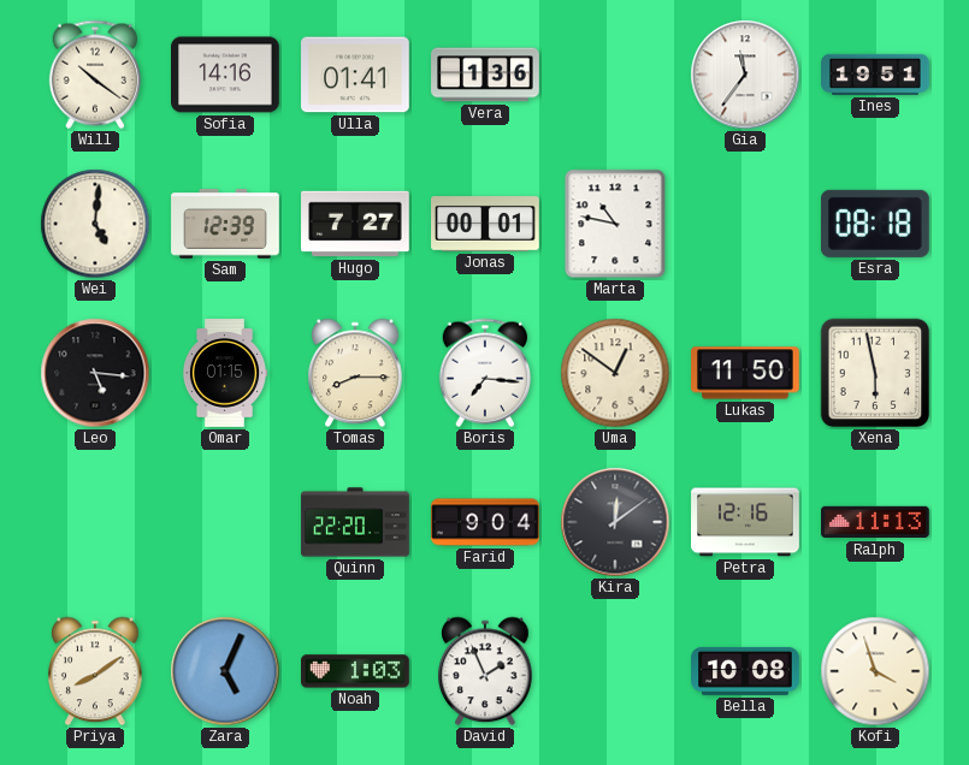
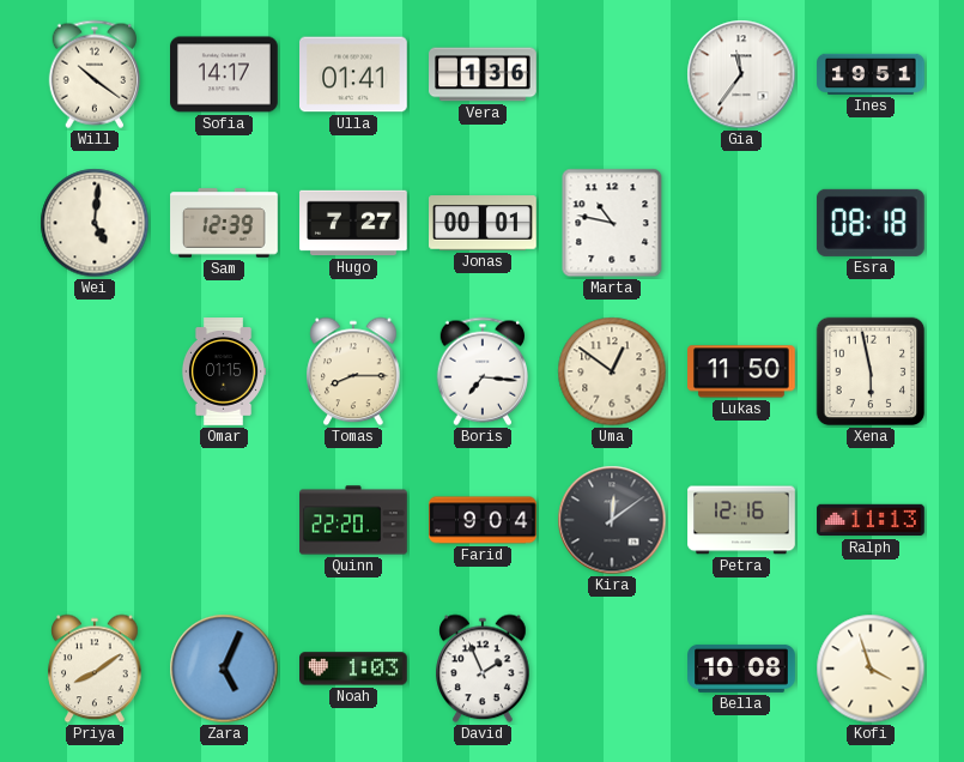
Sofia: 14:16 -> 14:17
Leo: 5:16 -> none
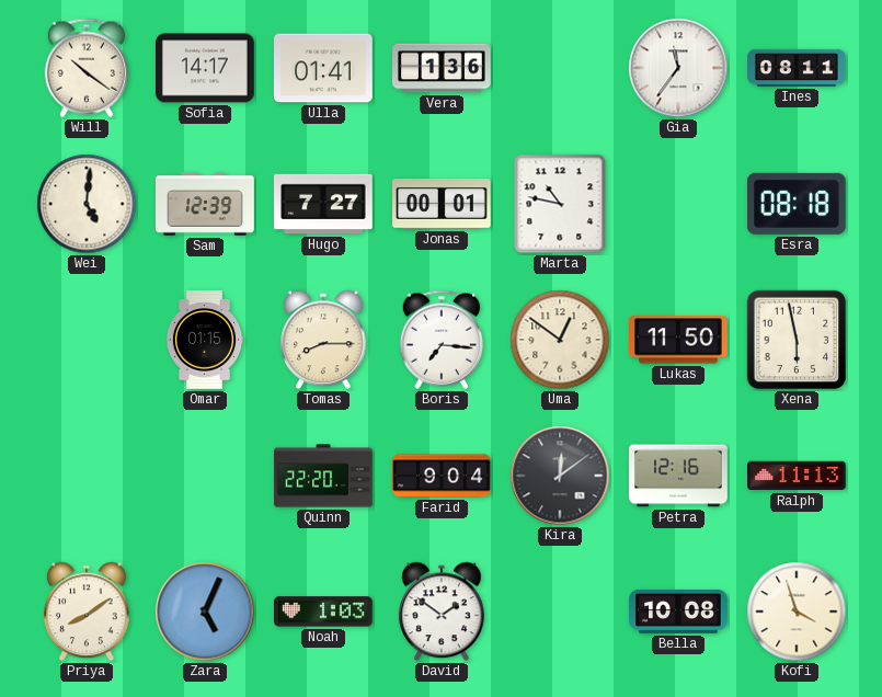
Ines: 19:51 -> 08:11
David: 1:56 -> 1:51
